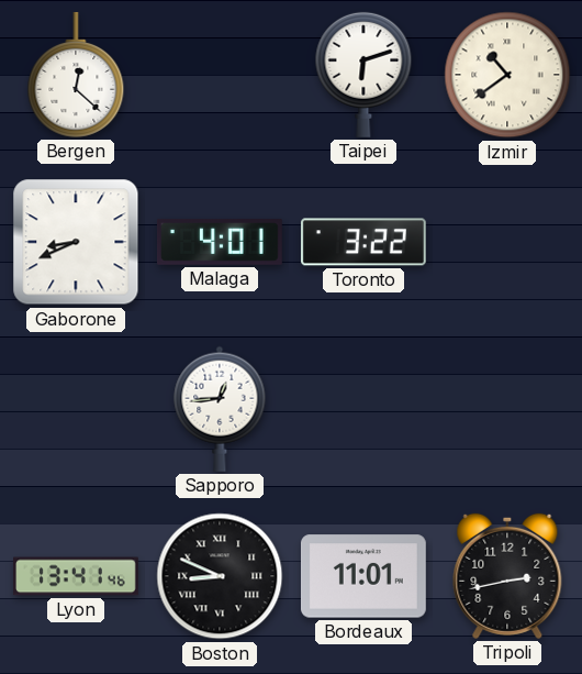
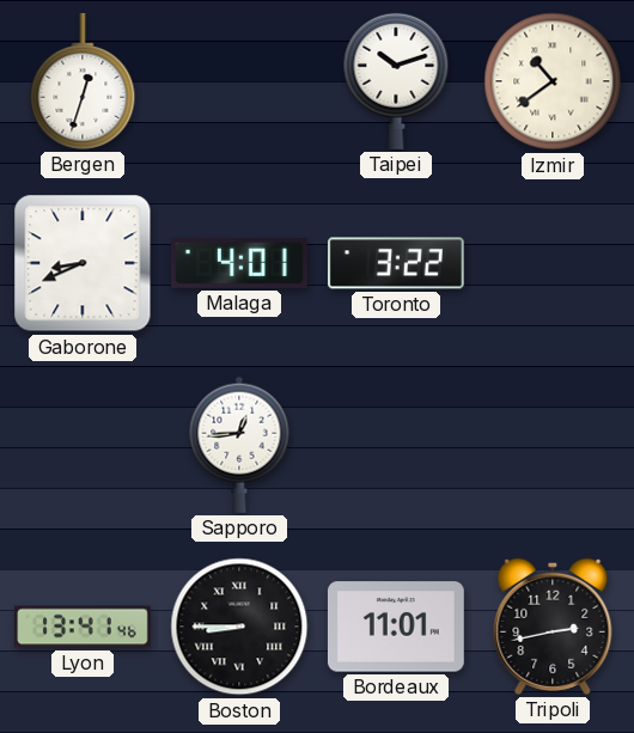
Bergen: 12:22 -> 12:33
Taipei: 6:12 -> 10:12
Boston: 8:49 -> 8:45
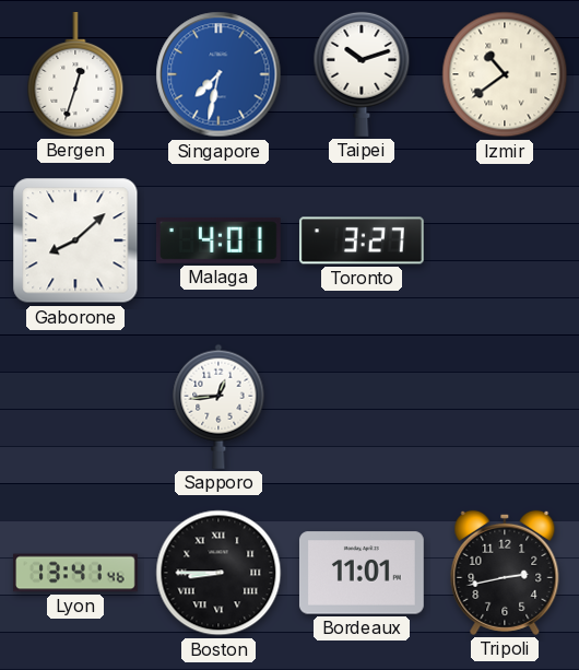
Singapore: none -> 7:32
Gaborone: 8:41 -> 8:08
Toronto: 3:22 -> 3:27
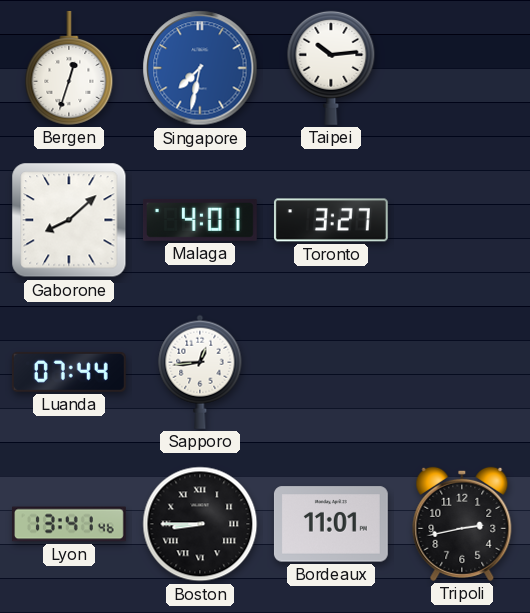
Taipei: 10:12 -> 10:14
Izmir: 10:39 -> none
Luanda: none -> 07:44
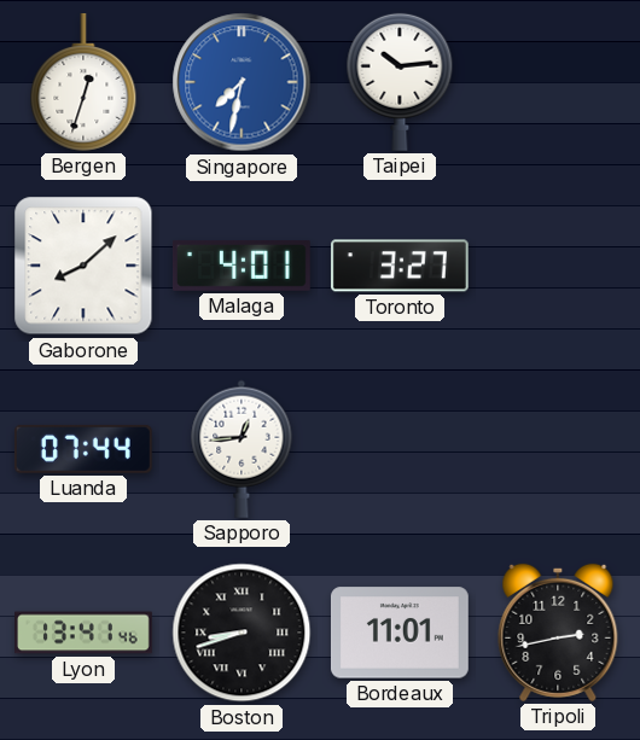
Boston: 8:45 -> 8:42
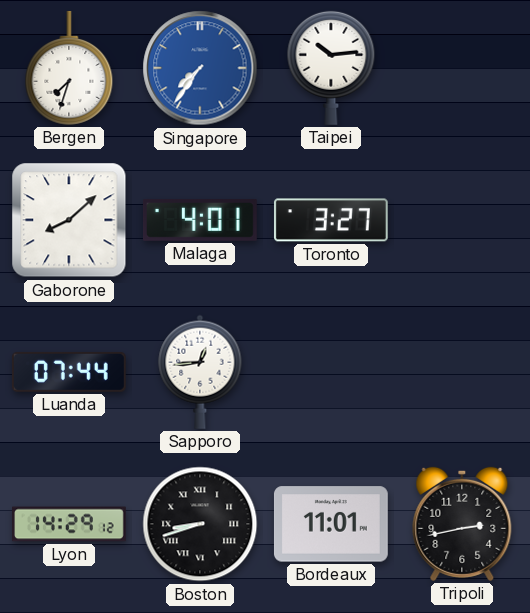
Bergen: 12:33 -> 7:33
Singapore: 7:32 -> 7:36
Lyon: 13:41 -> 14:29
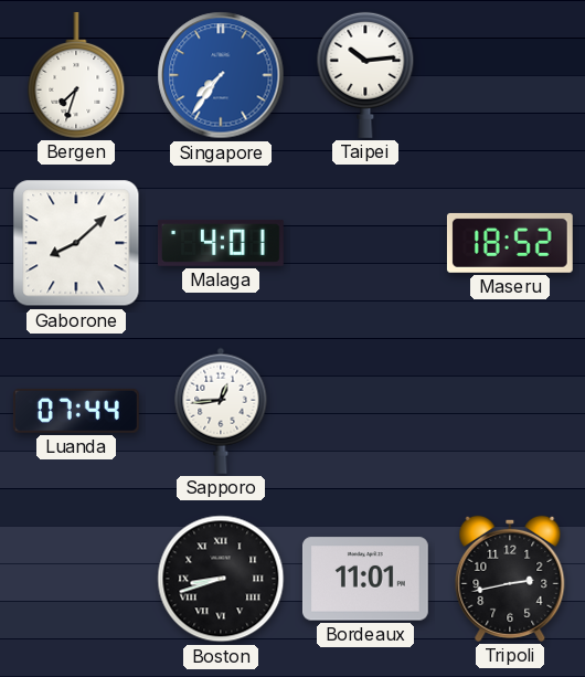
Toronto: 3:27 -> none
Maseru: none -> 18:52
Lyon: 14:29 -> none
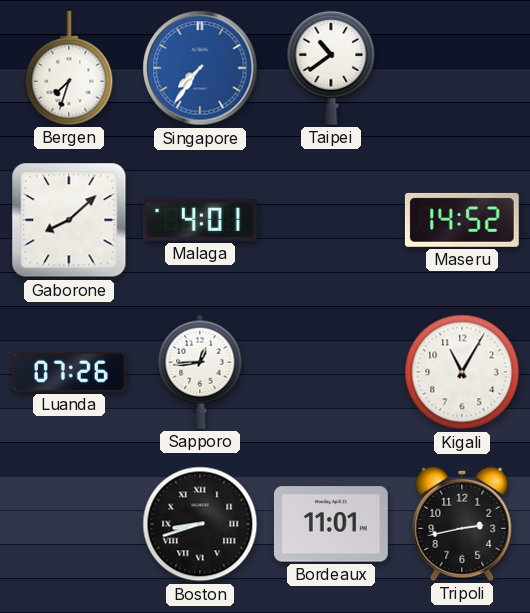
Taipei: 10:14 -> 10:39
Maseru: 18:52 -> 14:52
Luanda: 07:44 -> 07:26
Kigali: none -> 11:05
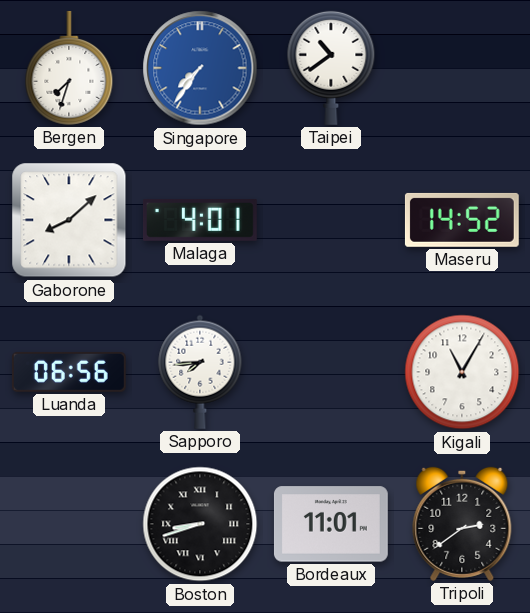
Luanda: 07:26 -> 06:56
Sapporo: 12:44 -> 7:44
Tripoli: 2:43 -> 2:39
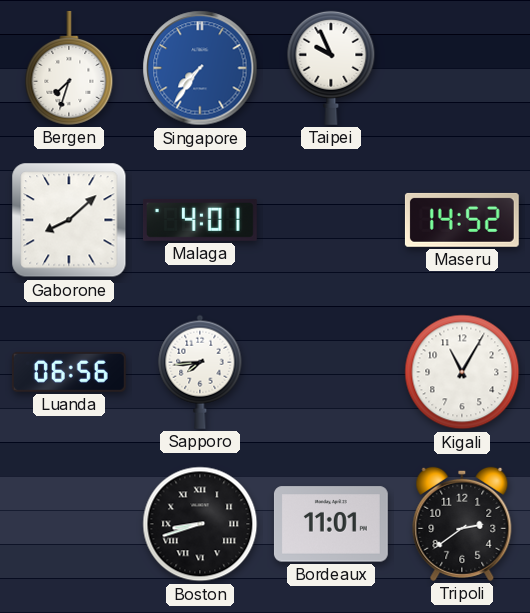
Taipei: 10:39 -> 9:56
